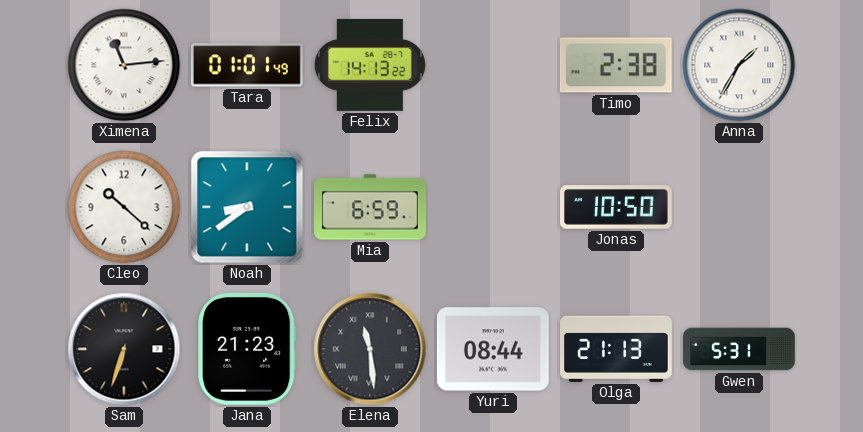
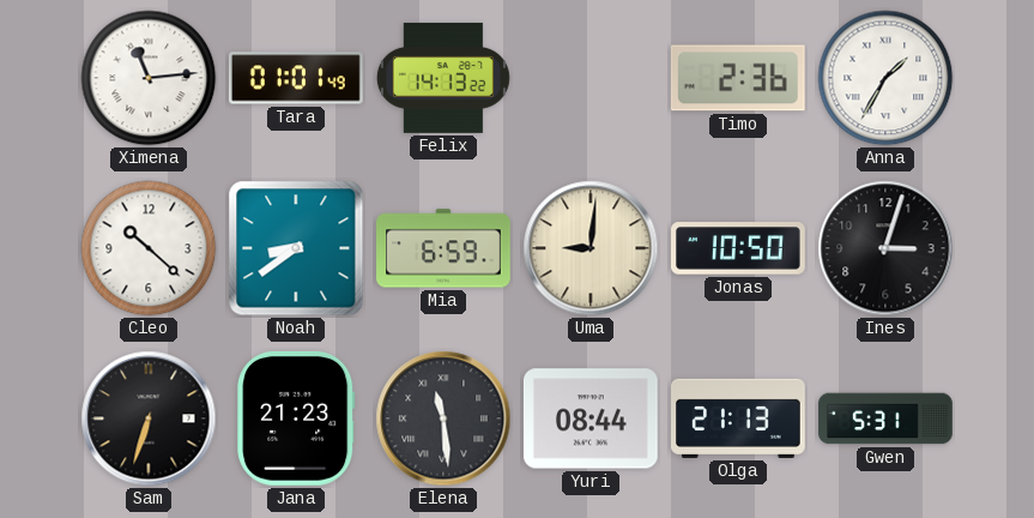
Timo: 2:38 -> 2:36
Uma: none -> 9:01
Ines: none -> 3:03
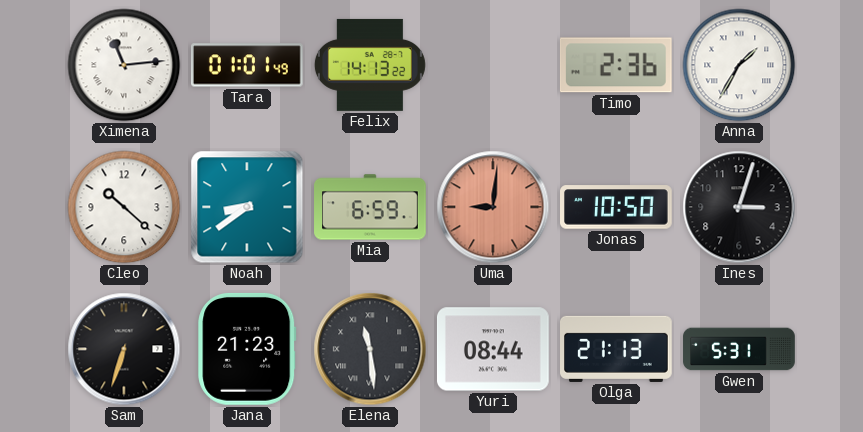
Uma dial: cream -> salmon
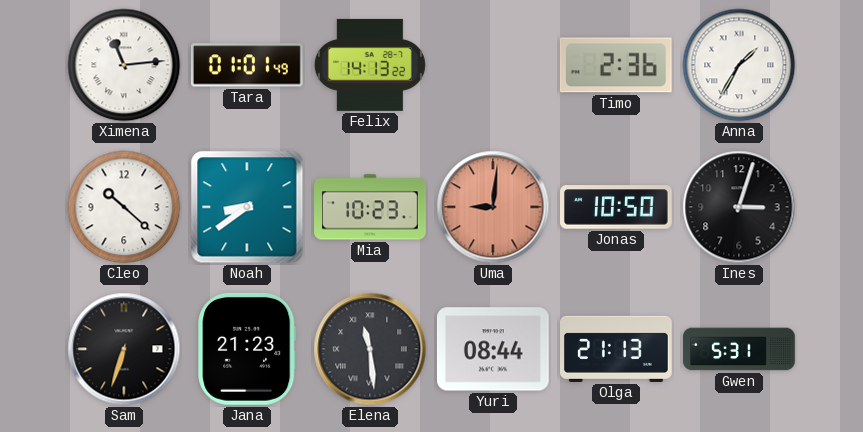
Mia: 6:59 -> 10:23
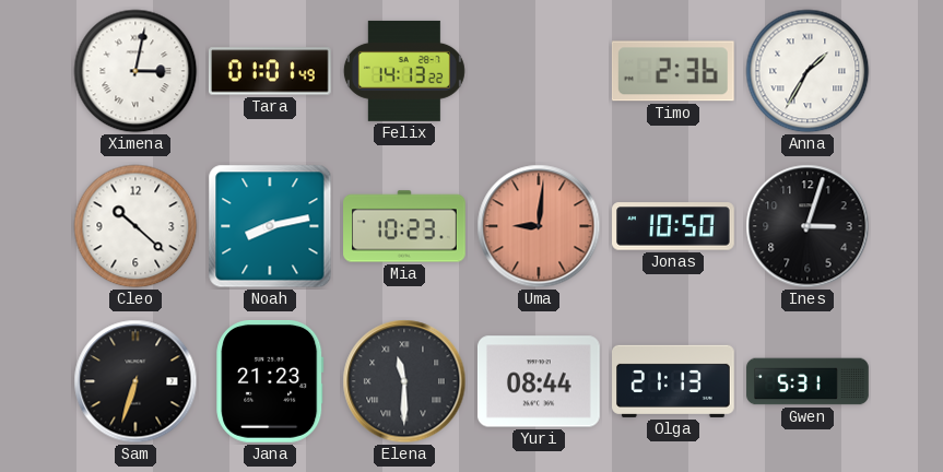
Ximena: 11:14 -> 3:02
Noah: 8:39 -> 8:13
Elena: 11:29 -> 11:30
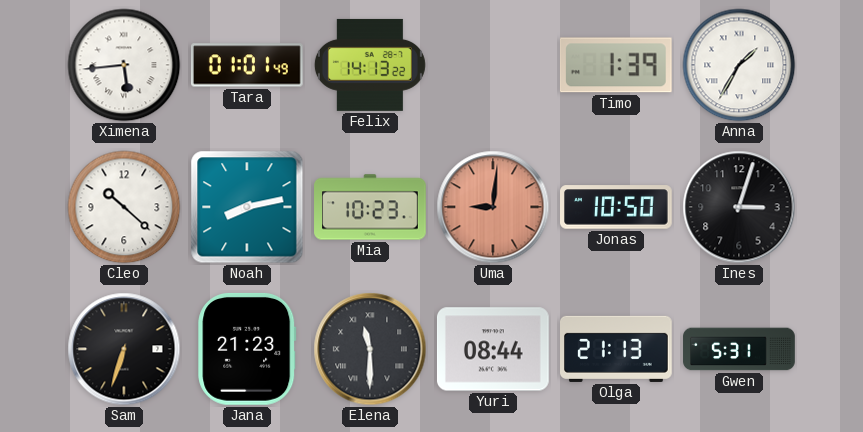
Ximena: 3:02 -> 5:44
Timo: 2:36 -> 1:39
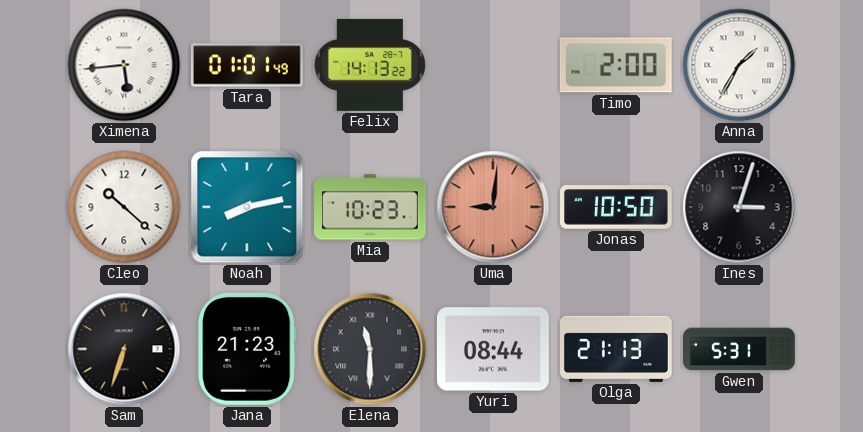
Timo: 1:39 -> 2:00
